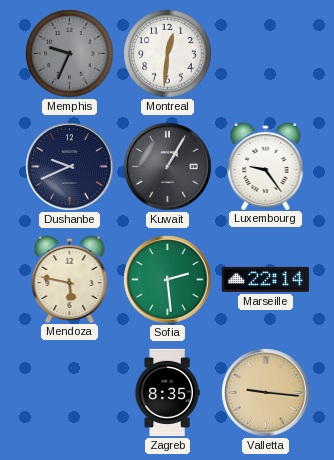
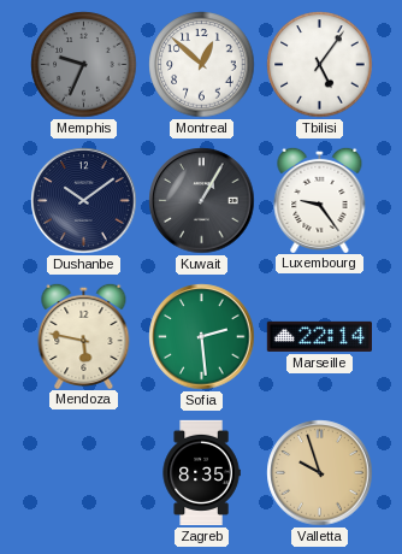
Montreal: 12:31 -> 12:52
Tbilisi: none -> 5:06
Dushanbe: 9:41 -> 10:09
Valletta: 9:16 -> 9:57
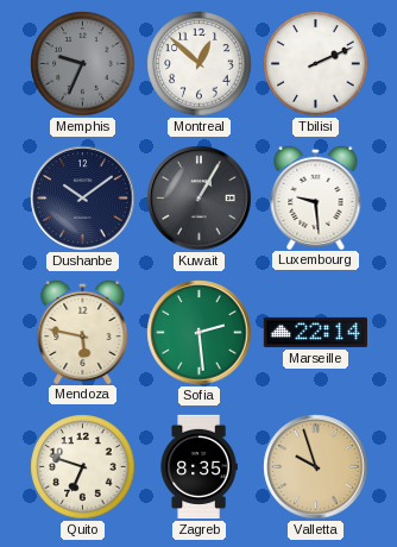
Tbilisi: 5:06 -> 2:11
Luxembourg: 9:24 -> 9:29
Quito: none -> 6:48
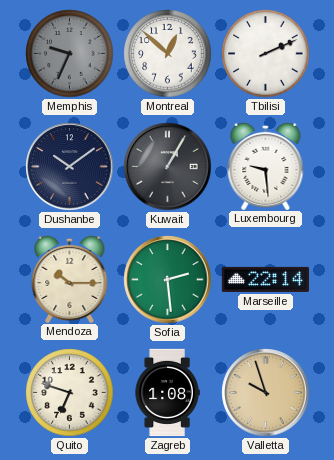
Mendoza: 5:47 -> 10:15
Zagreb: 8:35 -> 1:08
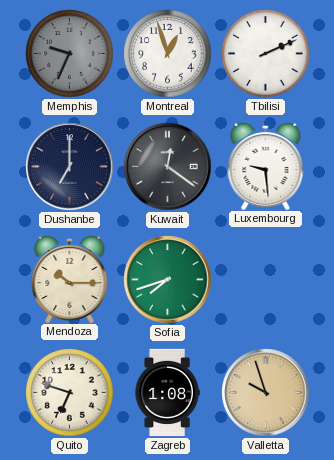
Montreal: 12:52 -> 12:57
Dushanbe: 10:09 -> 7:00
Kuwait: 1:05 -> 12:21
Sofia: 2:29 -> 7:42
Marseille: 22:14 -> none
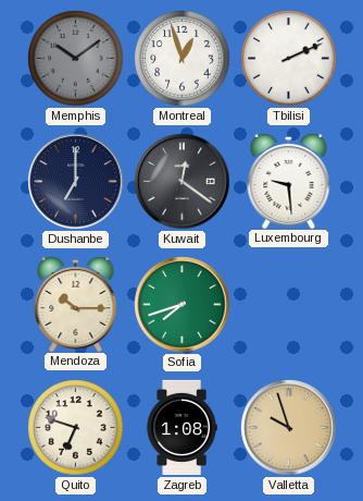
Memphis: 9:34 -> 10:09
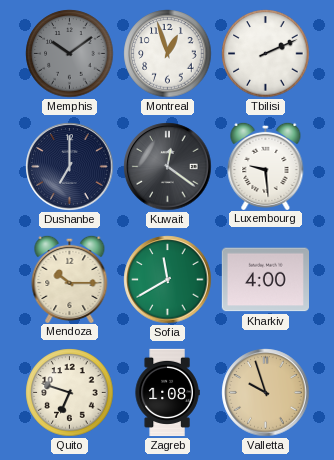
Sofia: 7:42 -> 11:40
Kharkiv: none -> 4:00
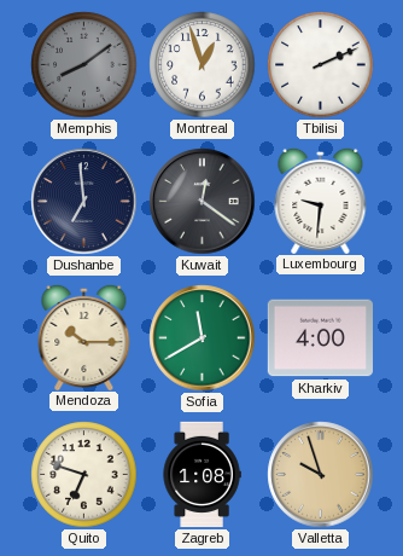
Memphis: 10:09 -> 8:09
Dushanbe: 7:00 -> 6:59
Luxembourg: 9:29 -> 9:31
